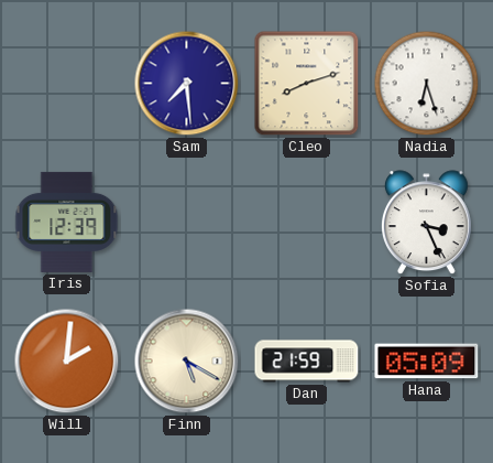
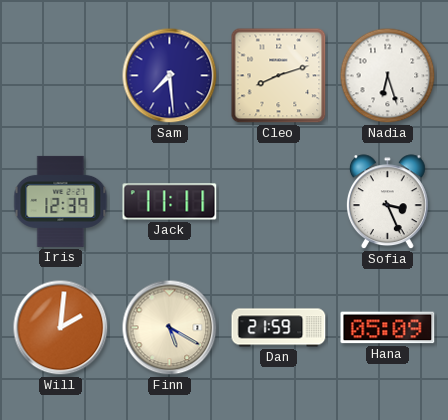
Jack: none -> 11:11
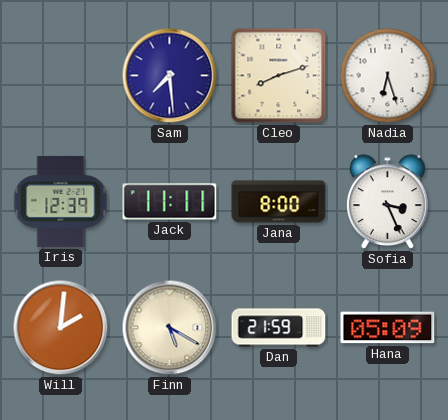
Jana: none -> 8:00
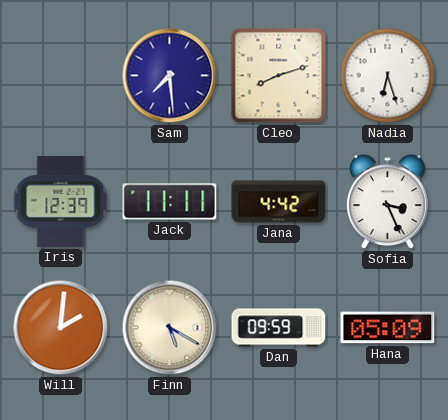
Jana: 8:00 -> 4:42
Dan: 21:59 -> 09:59
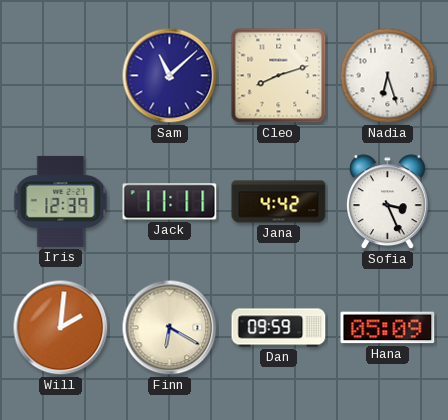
Sam: 7:29 -> 11:08
Finn: 5:20 -> 6:20
